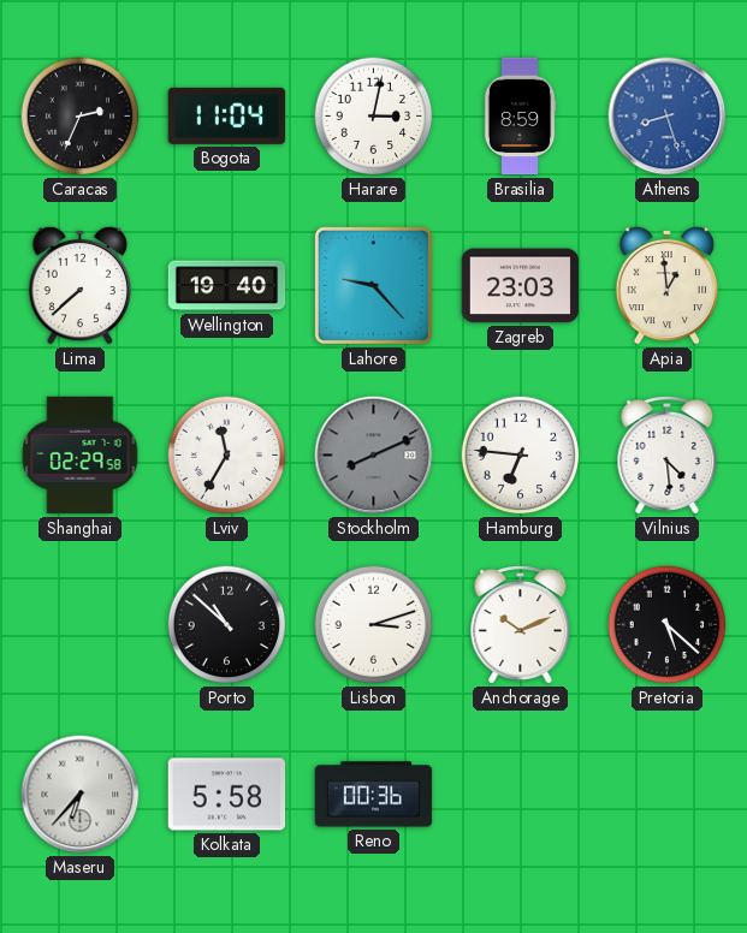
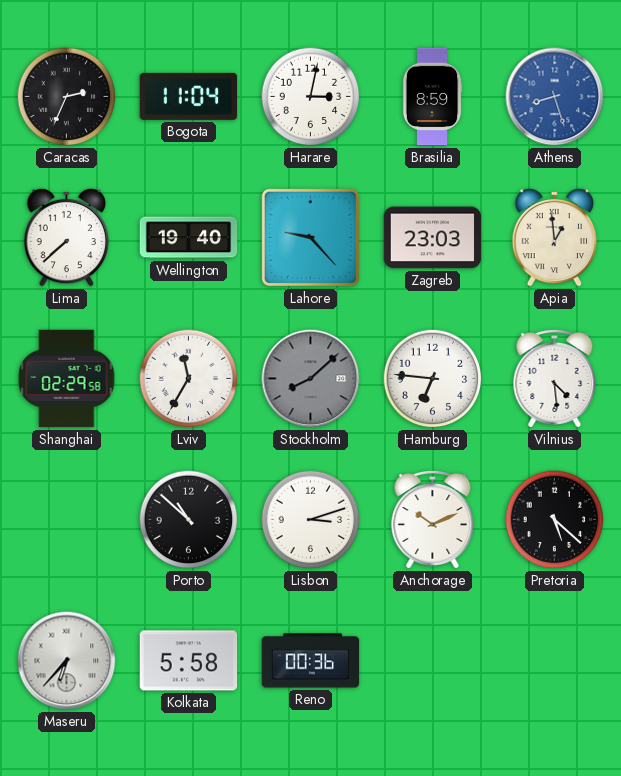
Stockholm: 8:11 -> 8:08
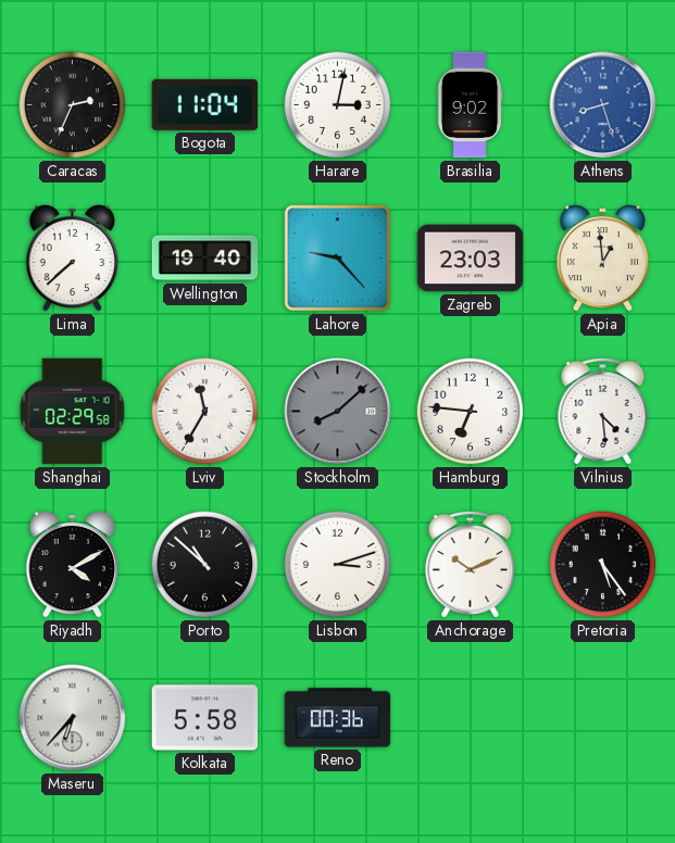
Brasilia: 8:59 -> 9:02
Riyadh: none -> 4:10
Pretoria: 5:22 -> 5:24
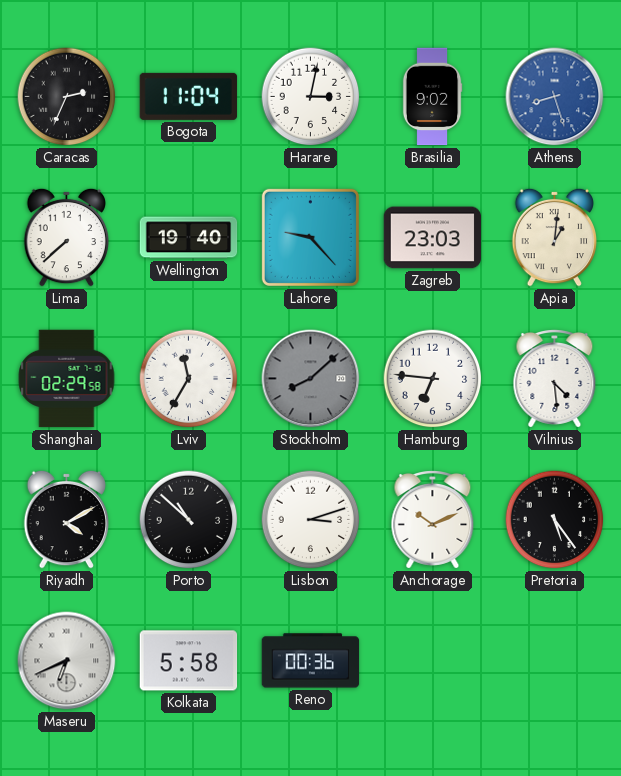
Apia: 12:59 -> 1:01
Maseru: 6:37 -> 6:41
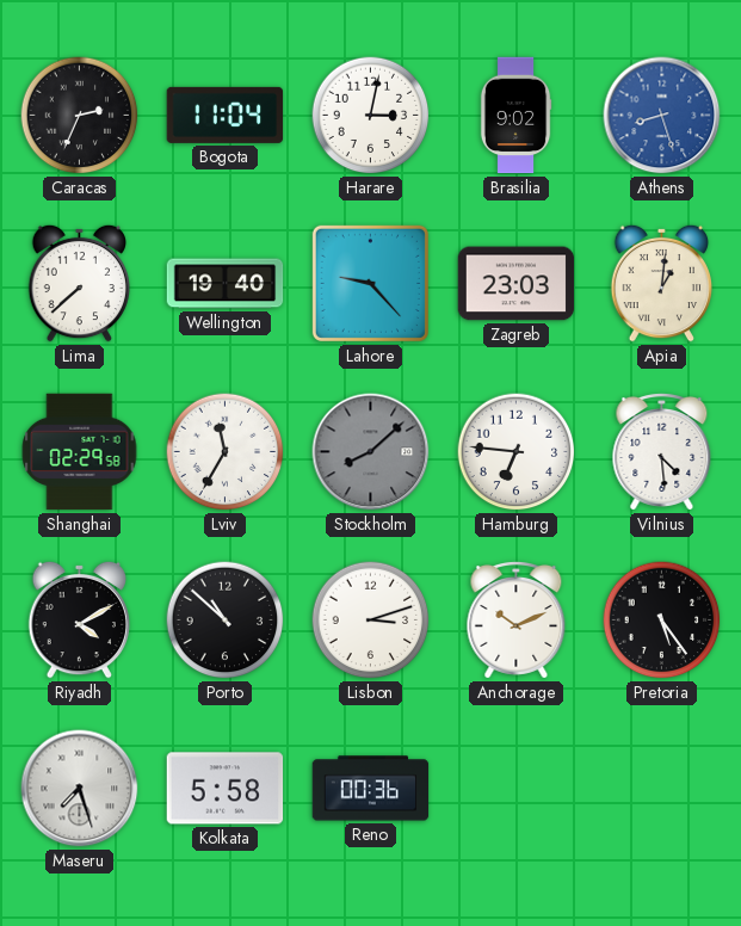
Maseru: 6:41 -> 7:27
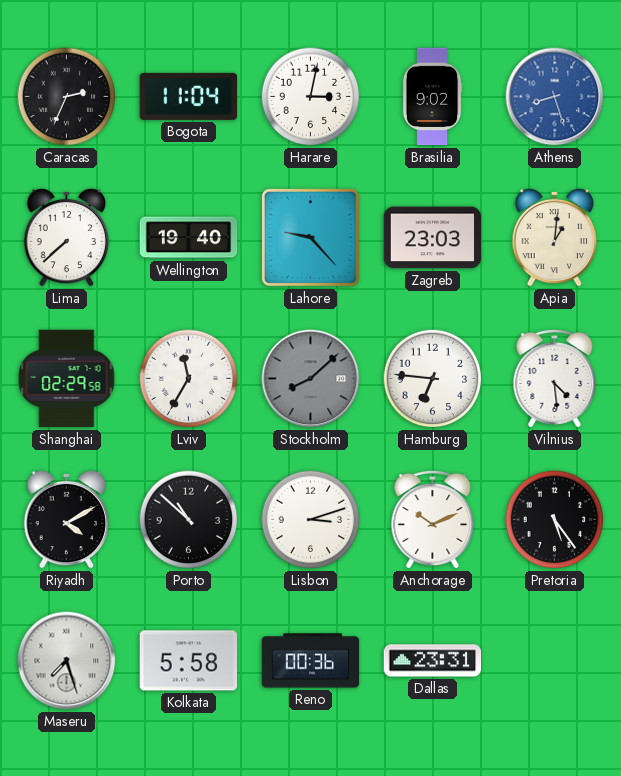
Dallas: none -> 23:31
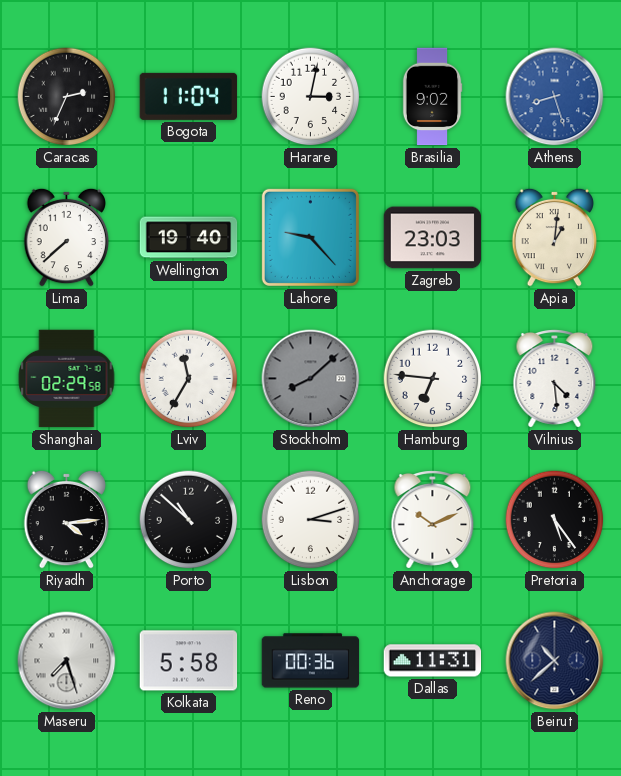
Riyadh: 4:10 -> 4:14
Dallas: 23:31 -> 11:31
Beirut: none -> 10:38
